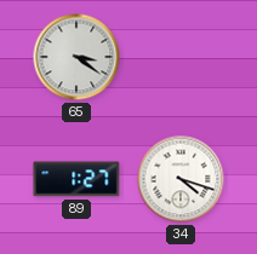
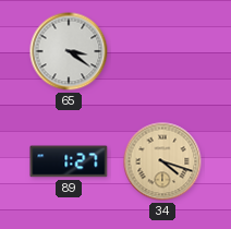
34 dial: white -> champagne
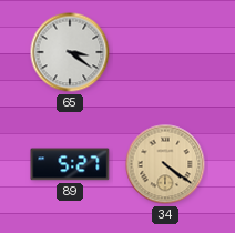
89: 1:27 -> 5:27
34: 4:18 -> 4:21
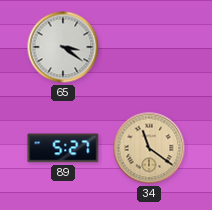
34: 4:21 -> 11:21
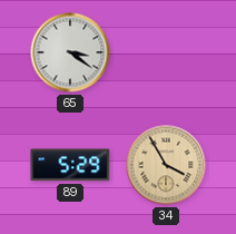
89: 5:27 -> 5:29
34: 11:21 -> 3:55
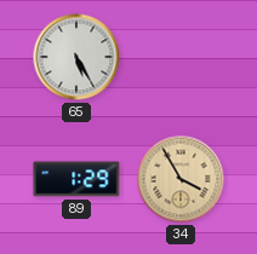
65: 3:21 -> 5:25
89: 5:29 -> 1:29
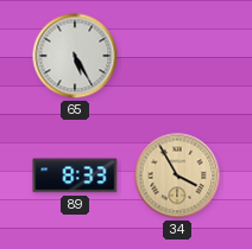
89: 1:29 -> 8:33
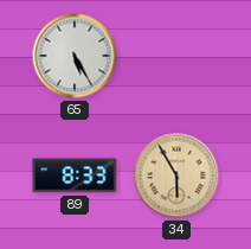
34: 3:55 -> 5:55
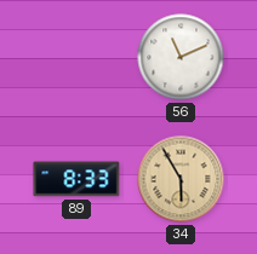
65: 5:25 -> none
56: none -> 11:11
